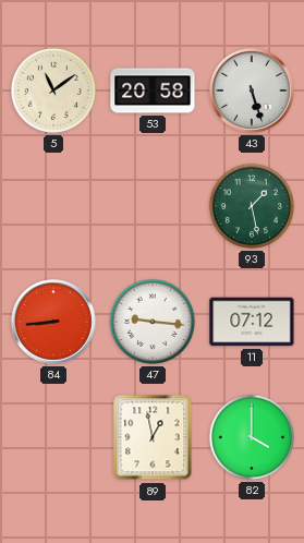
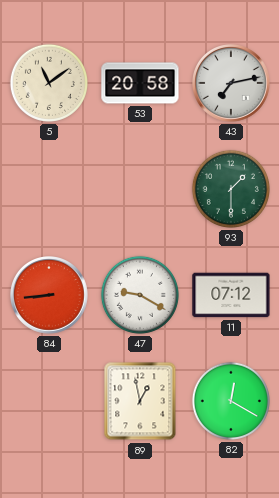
43: 5:27 -> 7:13
93: 1:28 -> 1:30
47: 9:16 -> 9:20
82: 4:00 -> 12:20
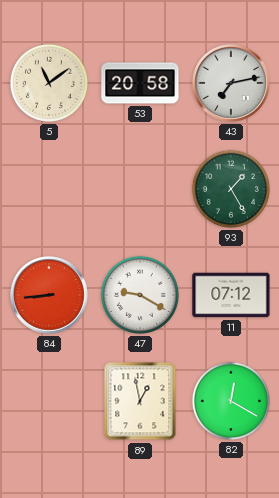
93: 1:30 -> 1:25
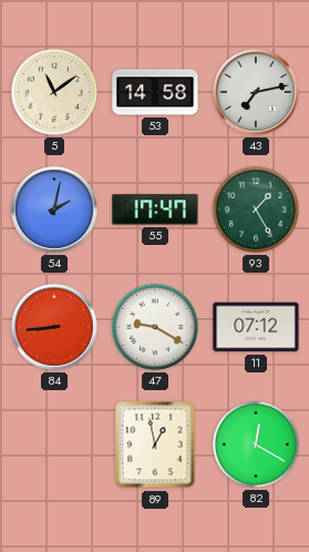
53: 20:58 -> 14:58
54: none -> 2:02
55: none -> 17:47
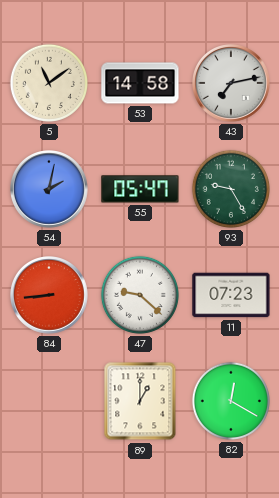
55: 17:47 -> 05:47
93: 1:25 -> 9:25
47: 9:20 -> 9:22
11: 07:12 -> 07:23
89: 12:58 -> 1:00
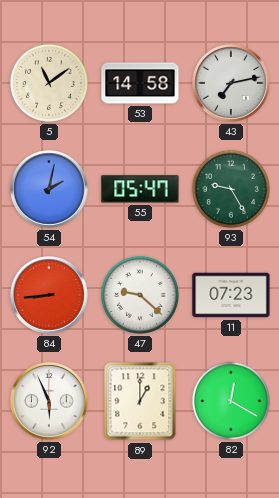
92: none -> 5:56
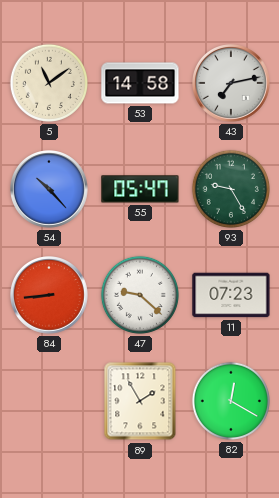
54: 2:02 -> 10:23
92: 5:56 -> none
89: 1:00 -> 1:55
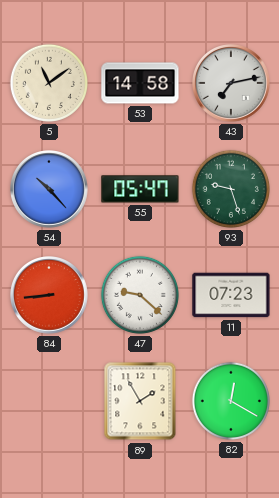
93: 9:25 -> 9:27
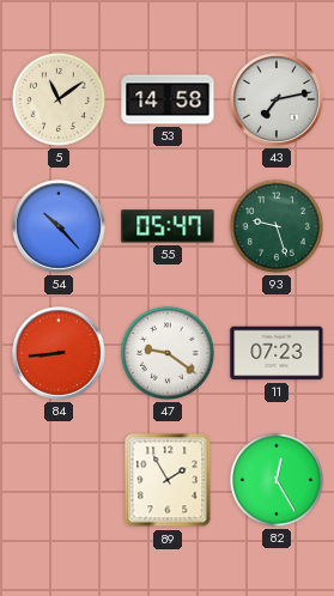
47: 9:22 -> 9:21
82: 12:20 -> 12:25
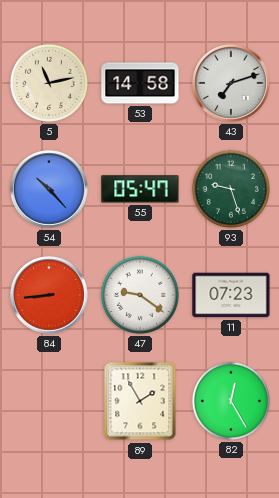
5: 11:09 -> 11:13
43: 7:13 -> 7:12
